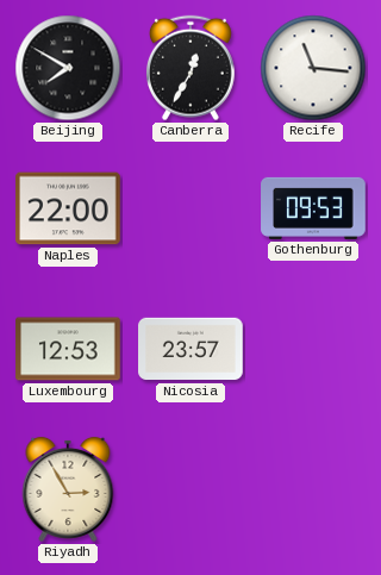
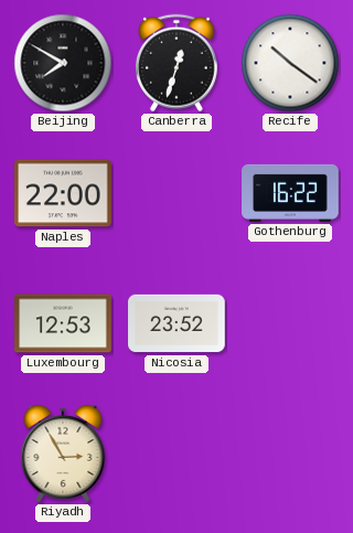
Canberra: 12:35 -> 12:33
Recife: 11:16 -> 10:21
Gothenburg: 09:53 -> 16:22
Nicosia: 23:57 -> 23:52
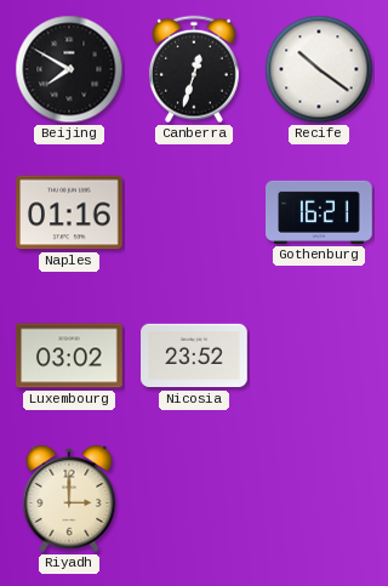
Naples: 22:00 -> 01:16
Gothenburg: 16:22 -> 16:21
Luxembourg: 12:53 -> 03:02
Riyadh: 2:55 -> 3:00
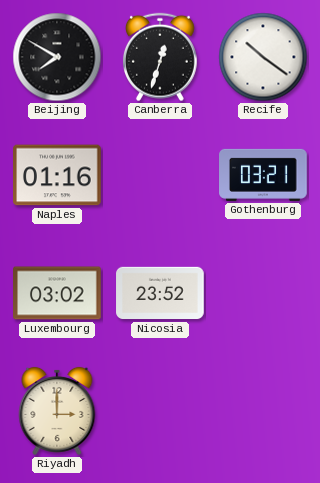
Gothenburg: 16:21 -> 03:21
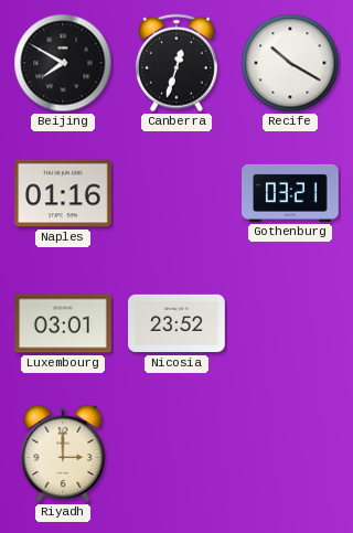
Recife: 10:21 -> 10:20
Luxembourg: 03:02 -> 03:01
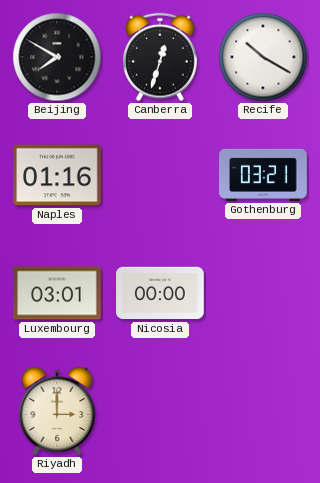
Nicosia: 23:52 -> 00:00
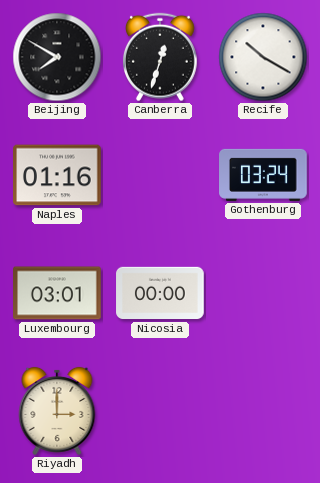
Gothenburg: 03:21 -> 03:24
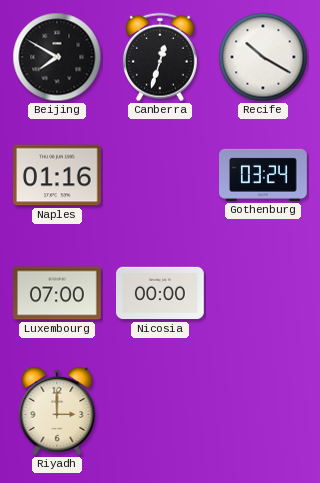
Luxembourg: 03:01 -> 07:00
